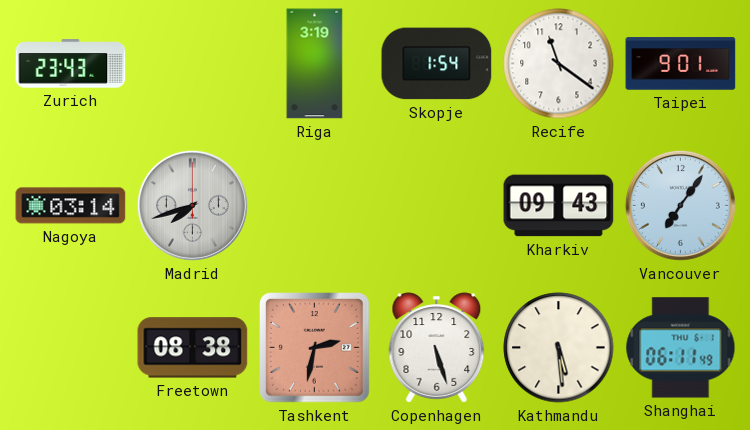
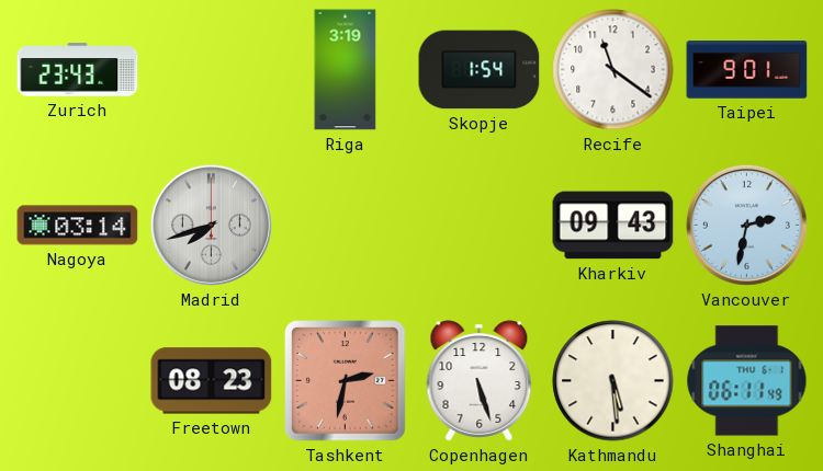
Vancouver: 7:06 -> 2:32
Freetown: 08:38 -> 08:23
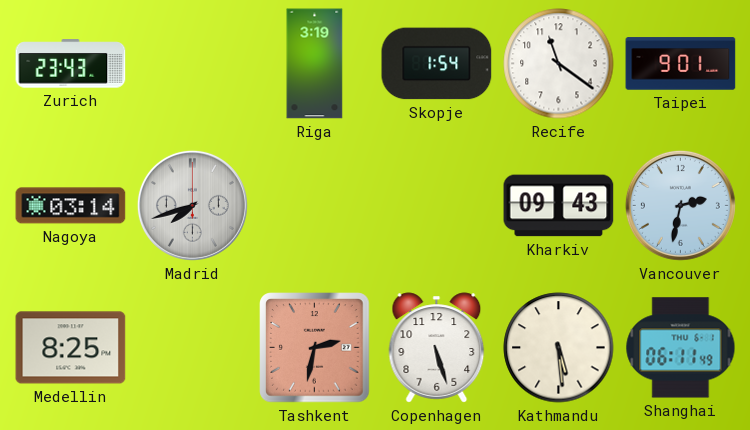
Medellin: none -> 8:25
Freetown: 08:23 -> none
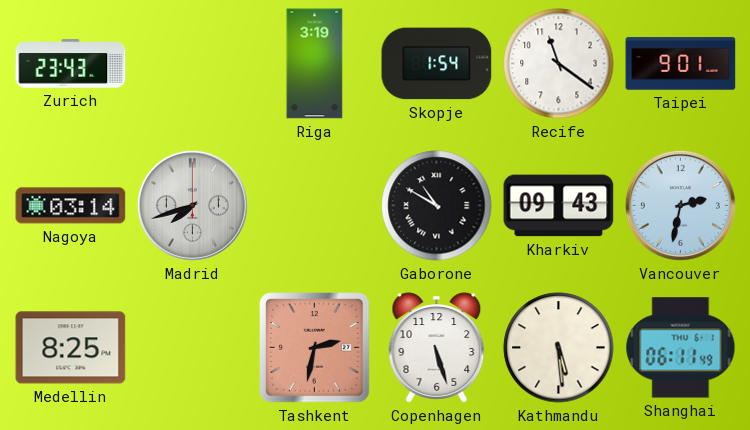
Gaborone: none -> 10:50
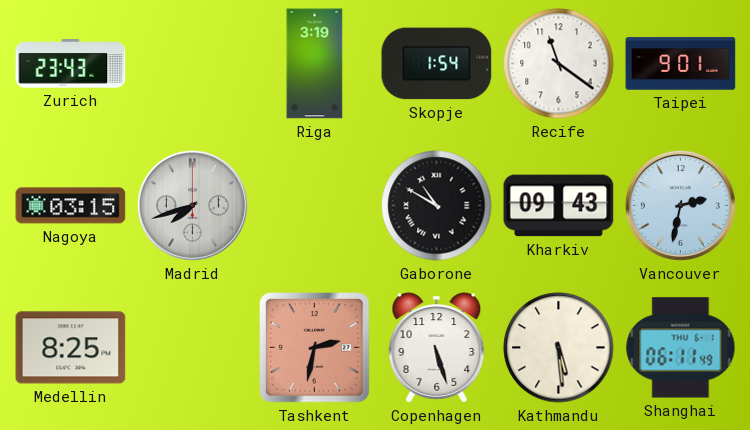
Nagoya: 03:14 -> 03:15
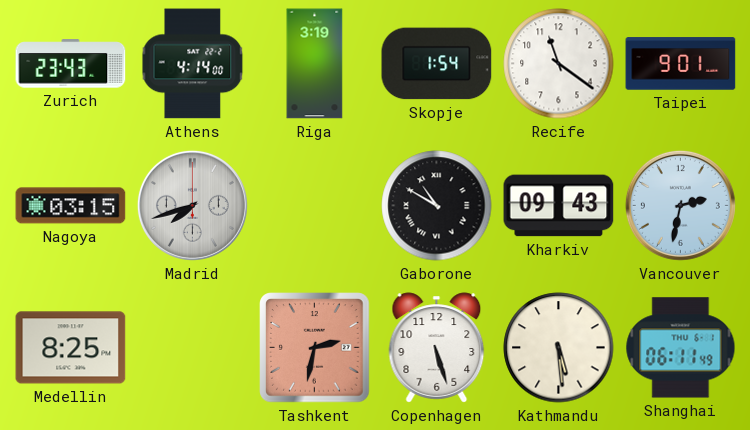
Athens: none -> 4:14
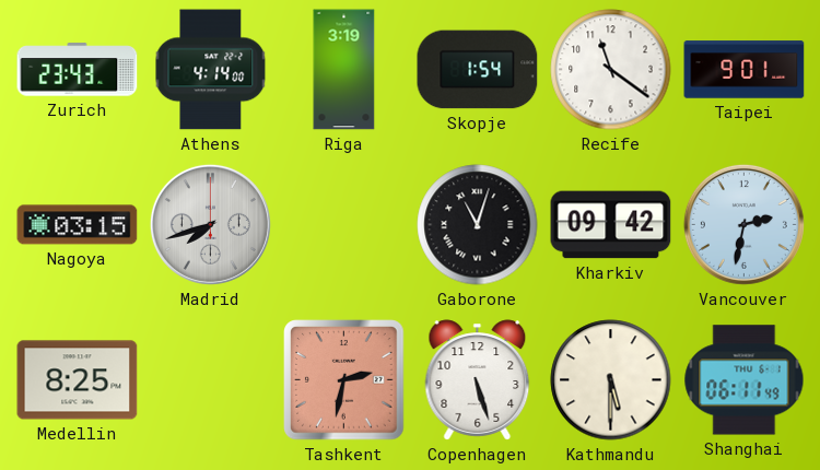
Gaborone: 10:50 -> 11:03
Kharkiv: 09:43 -> 09:42
Kathmandu: 5:29 -> 5:30
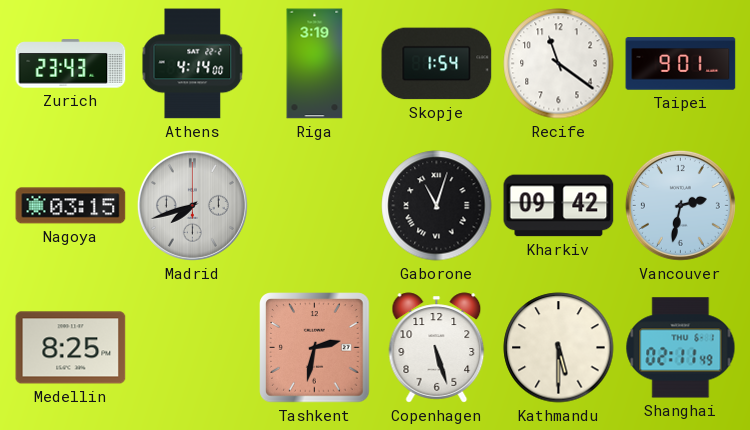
Shanghai: 06:11 -> 02:11
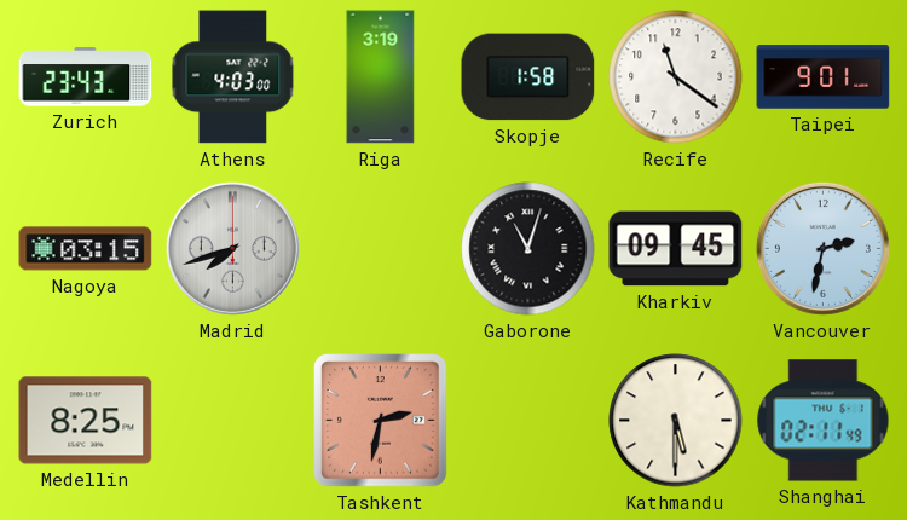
Athens: 4:14 -> 4:03
Skopje: 1:54 -> 1:58
Kharkiv: 09:42 -> 09:45
Copenhagen: 5:27 -> none
